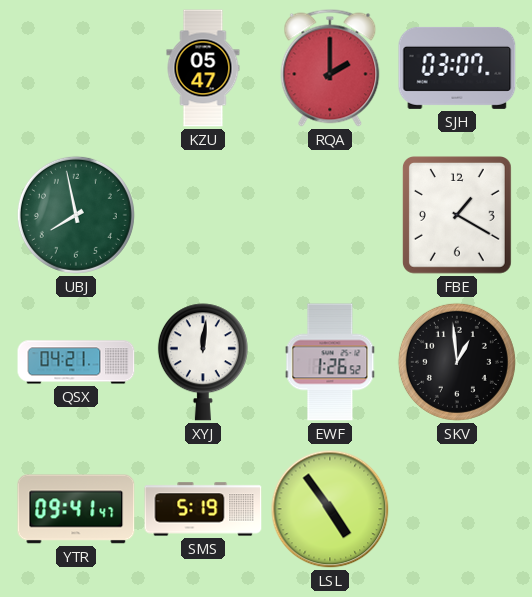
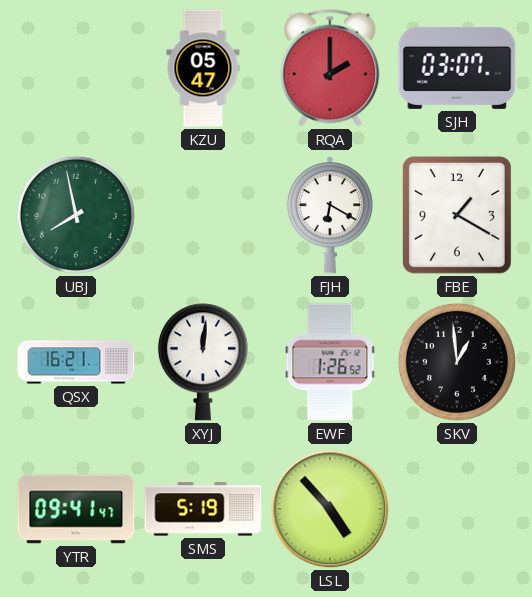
FJH: none -> 6:20
QSX: 04:21 -> 16:21
LSL: 4:54 -> 4:53
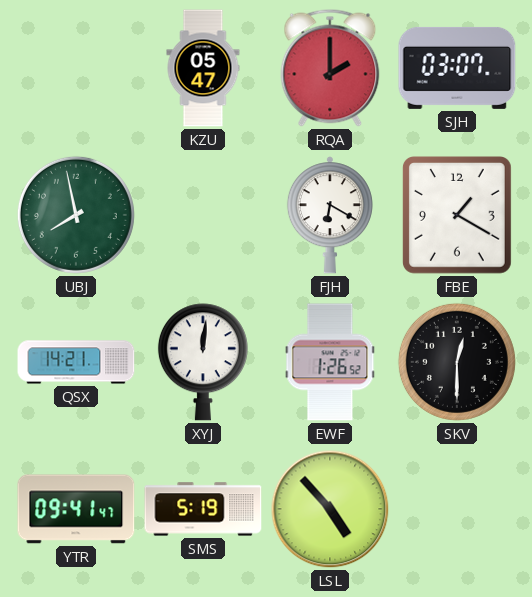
QSX: 16:21 -> 14:21
SKV: 12:59 -> 12:30
